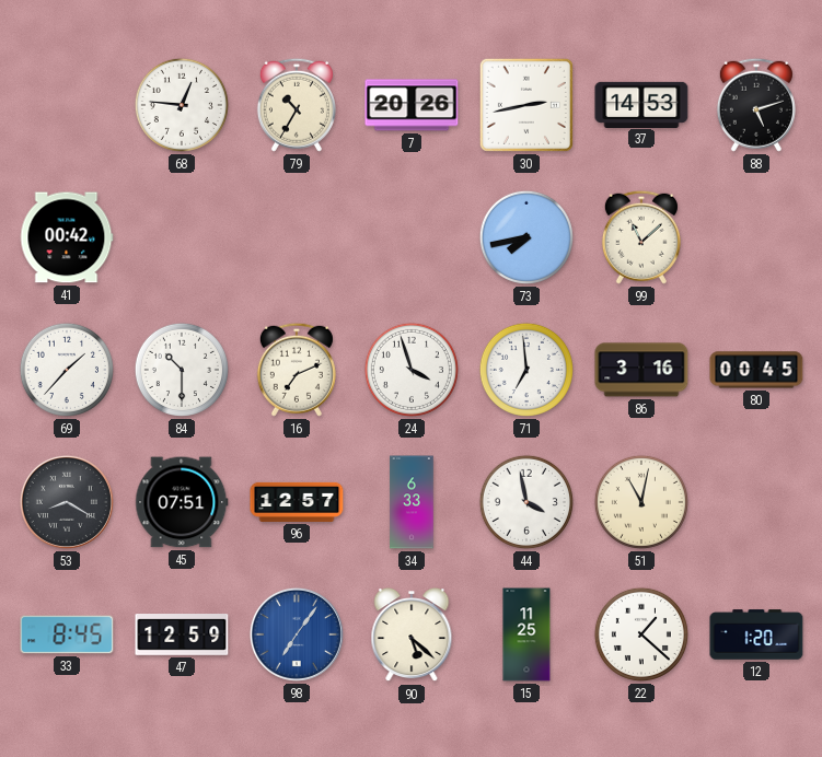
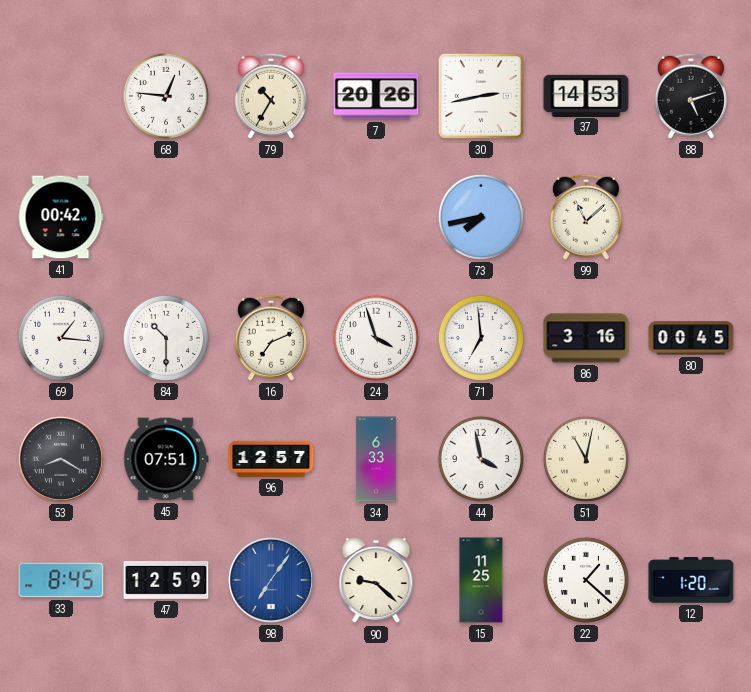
69: 1:37 -> 1:16
90: 5:22 -> 9:22
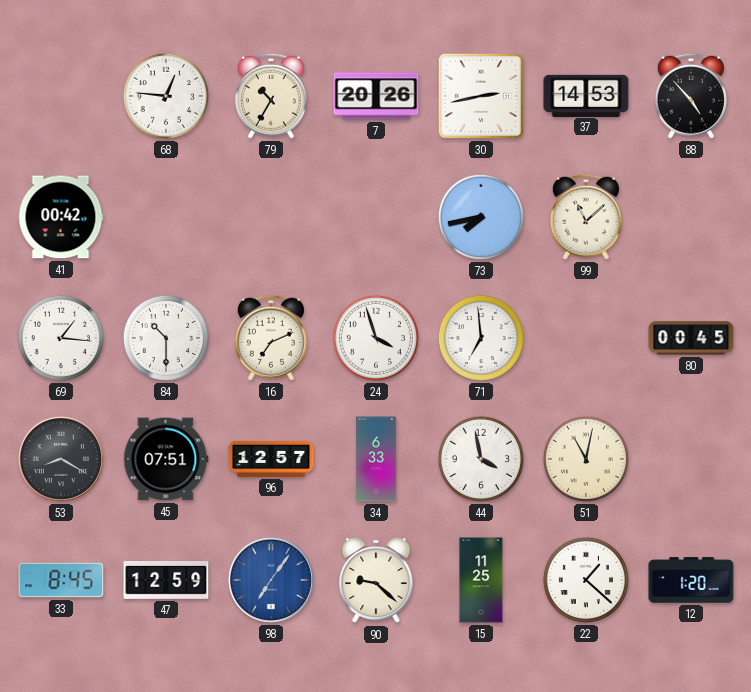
88: 5:12 -> 4:53
86: 3:16 -> none
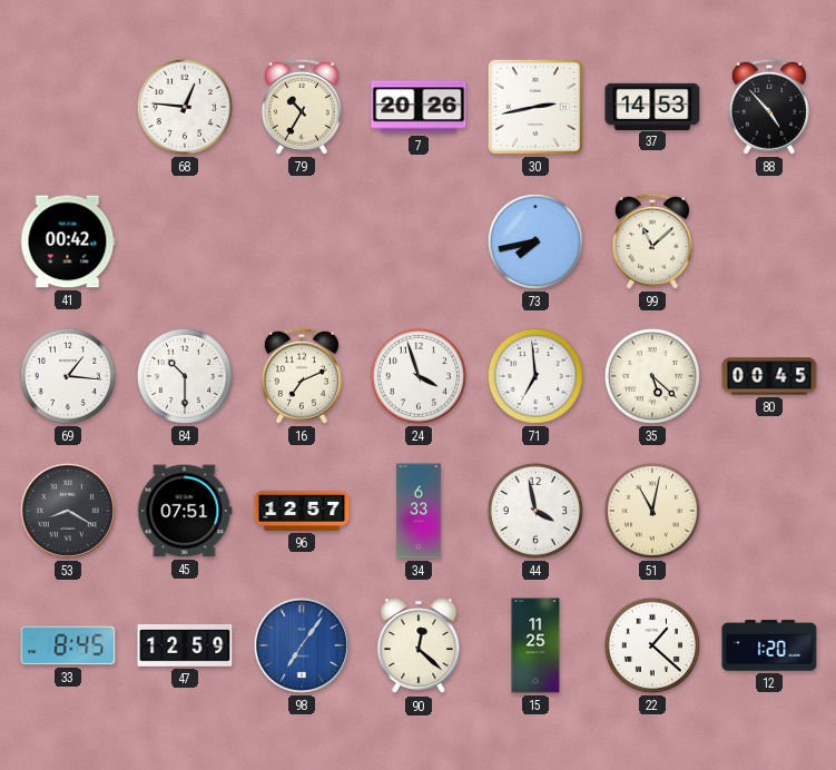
35: none -> 5:22
90: 9:22 -> 12:22
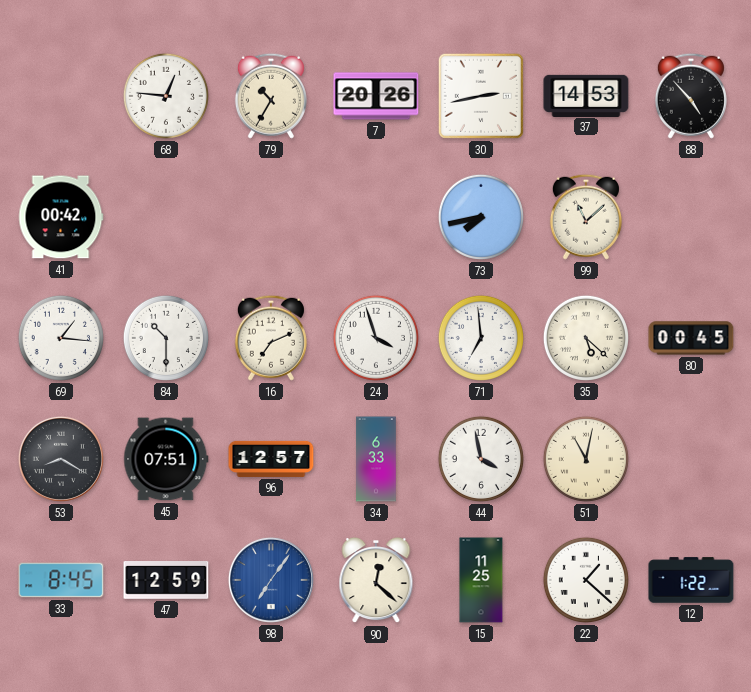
12: 1:20 -> 1:22
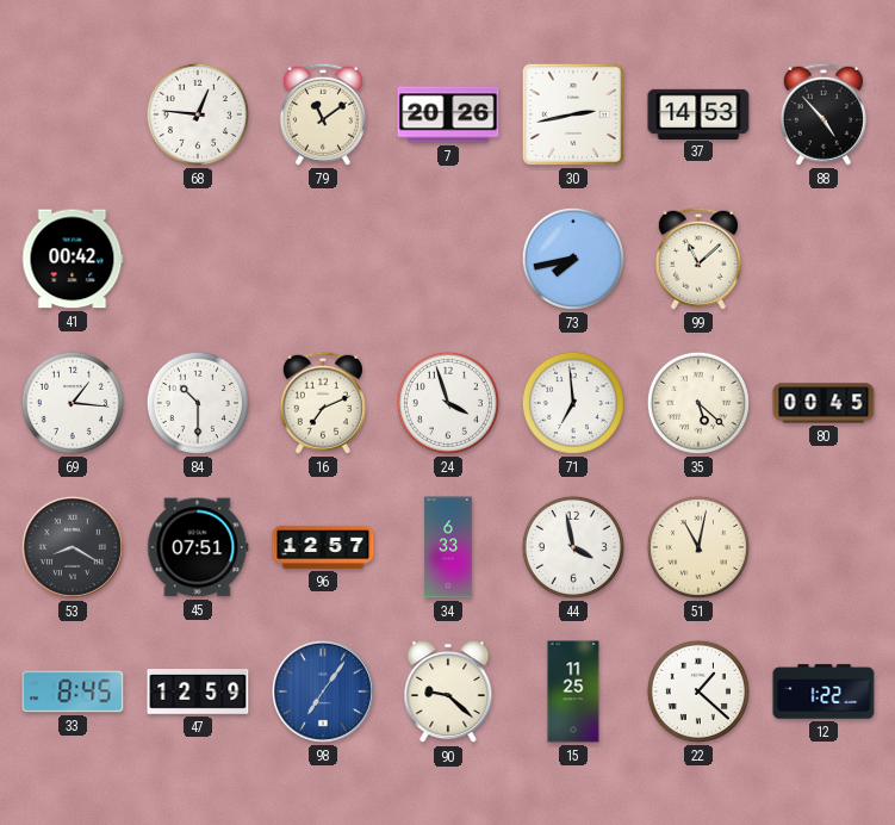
79: 10:35 -> 11:09
90: 12:22 -> 9:22
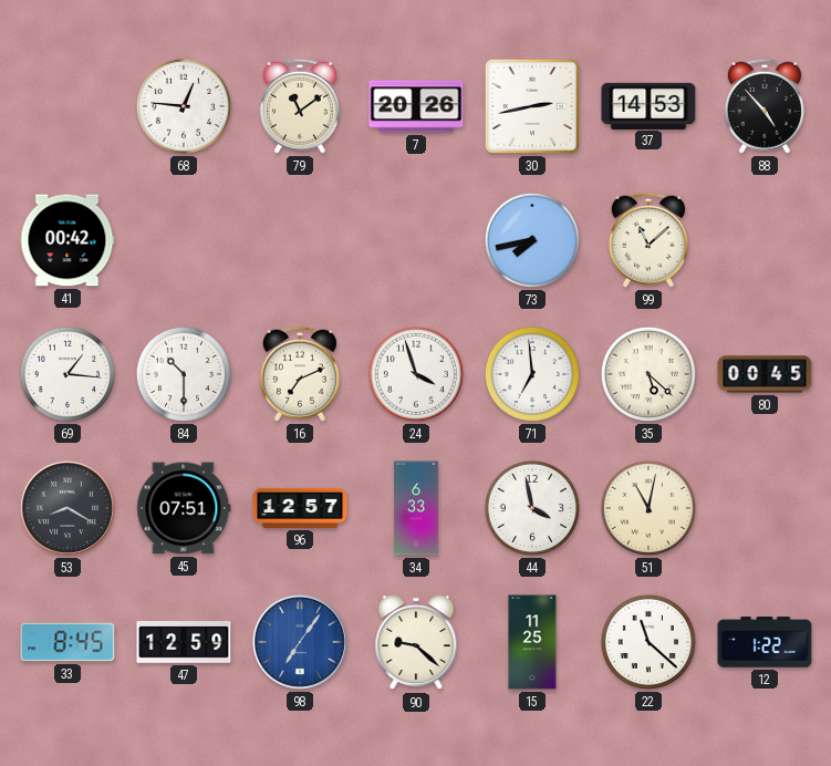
22: 1:22 -> 11:22
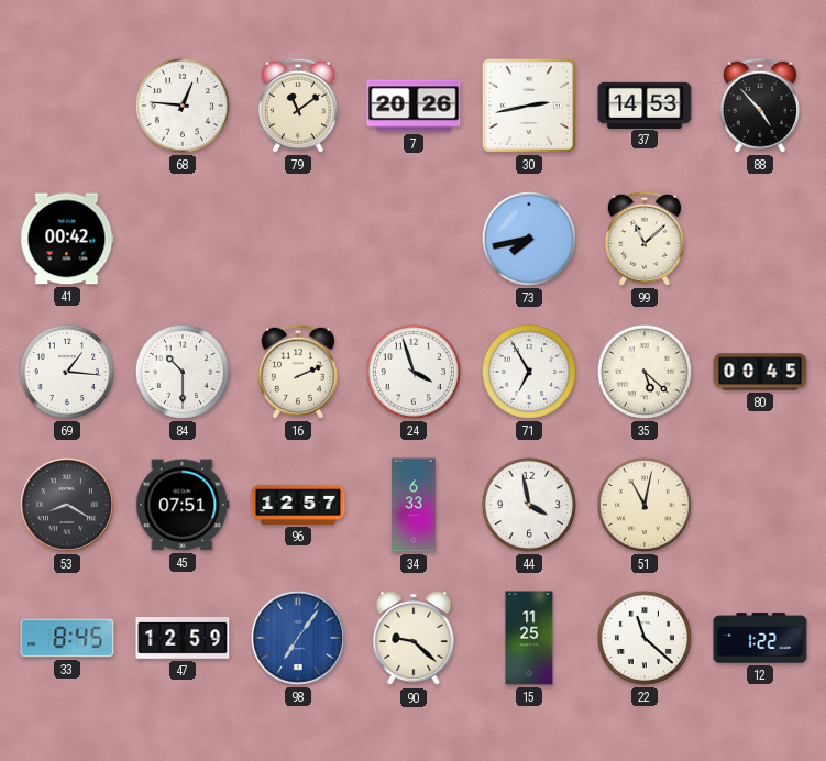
16: 7:11 -> 2:11
71: 6:59 -> 6:55
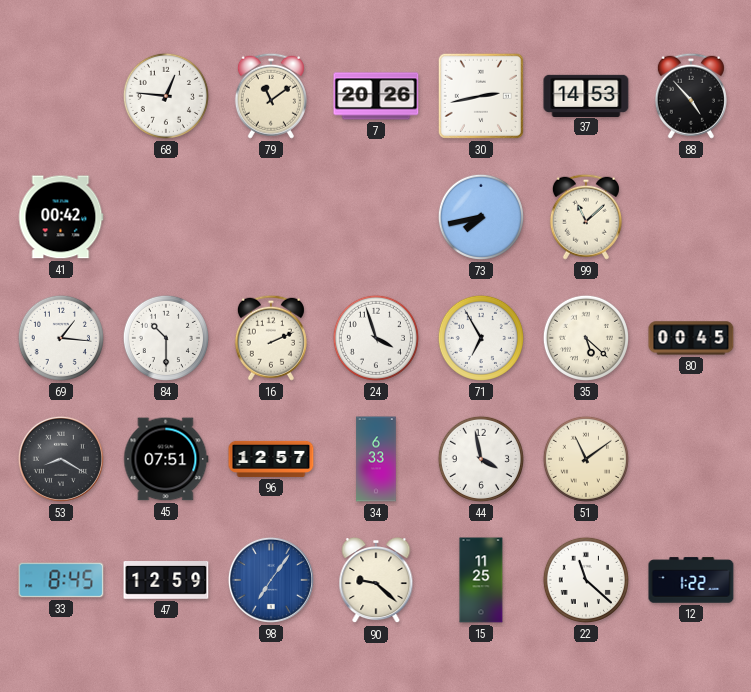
51: 11:02 -> 11:09
